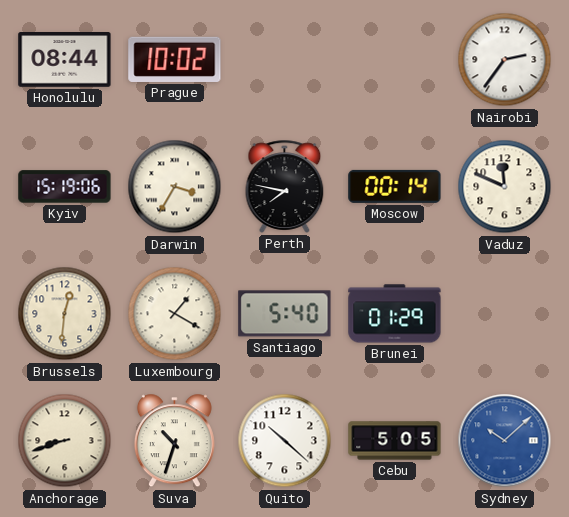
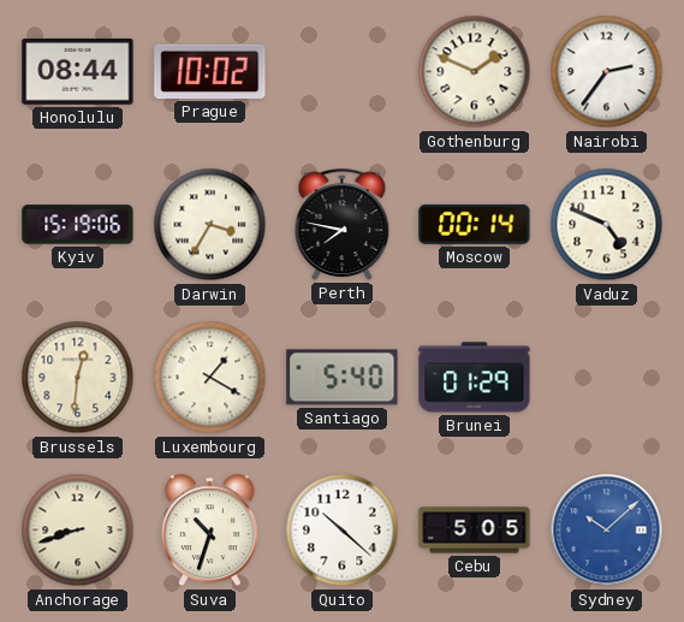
Gothenburg: none -> 1:49
Vaduz: 11:49 -> 4:49
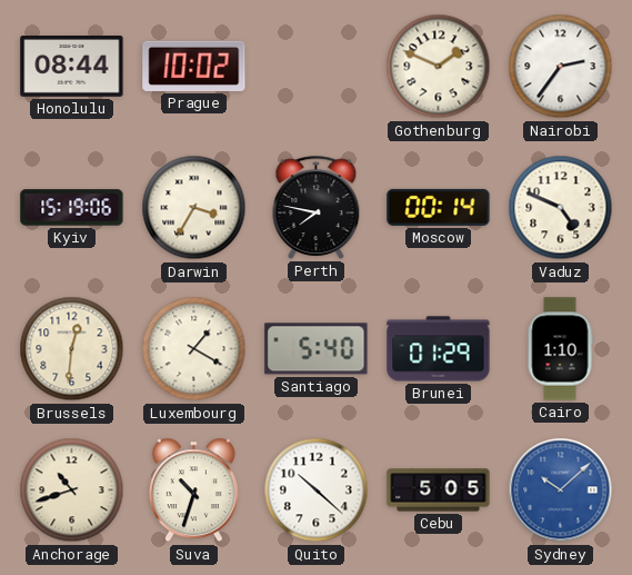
Cairo: none -> 1:10
Anchorage: 8:42 -> 10:42
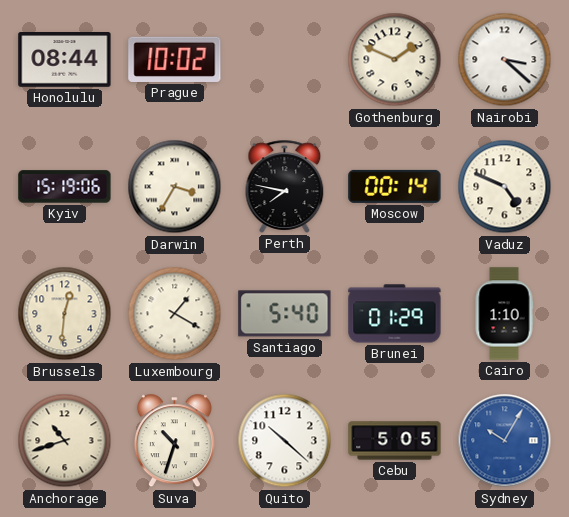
Nairobi: 2:36 -> 3:22
Sydney: 10:08 -> 10:05
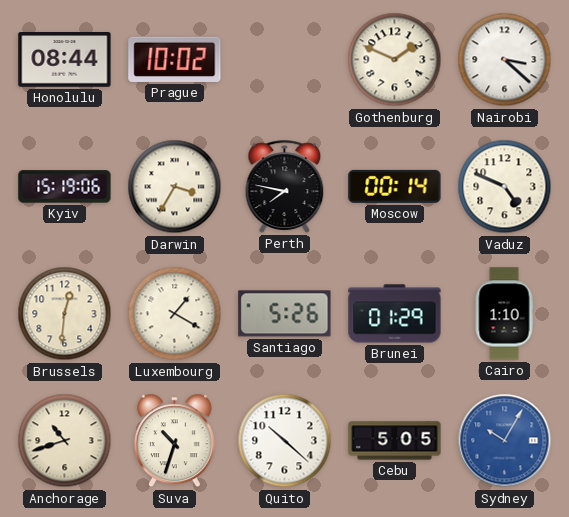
Santiago: 5:40 -> 5:26
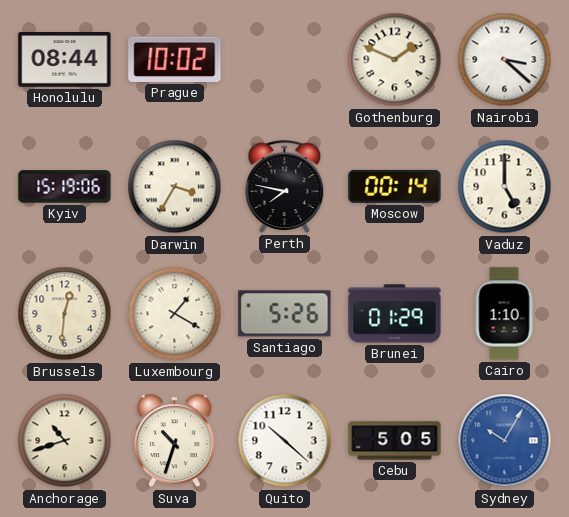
Vaduz: 4:49 -> 5:00
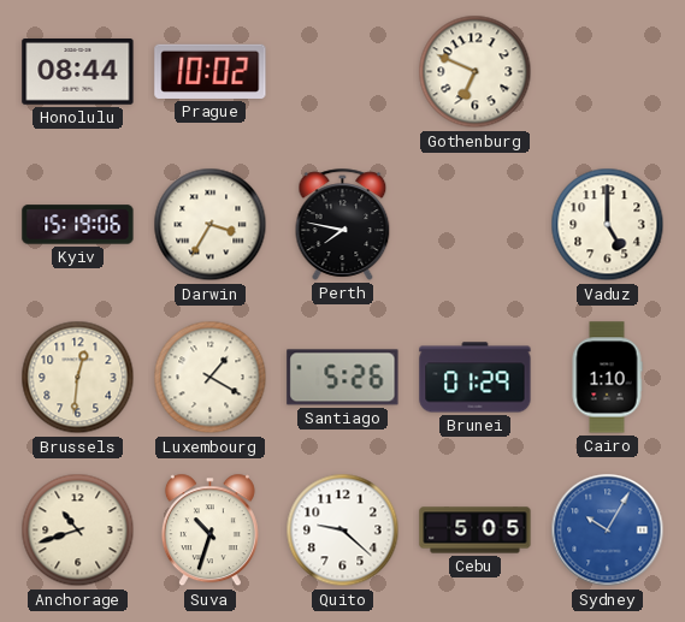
Gothenburg: 1:49 -> 6:49
Nairobi: 3:22 -> none
Moscow: 00:14 -> none
Quito: 10:22 -> 9:22
